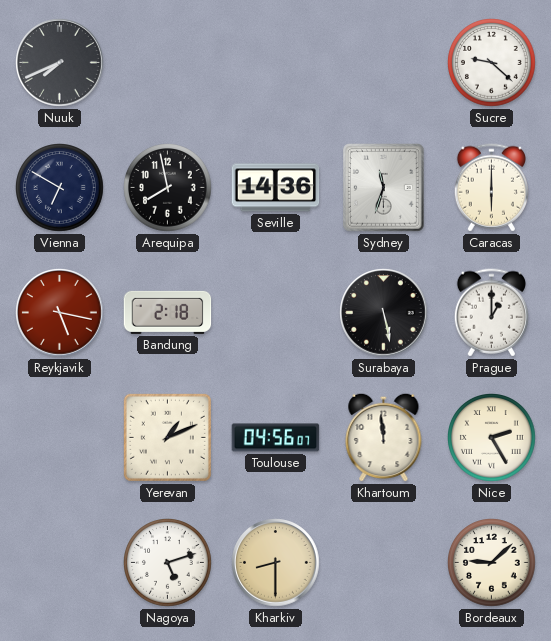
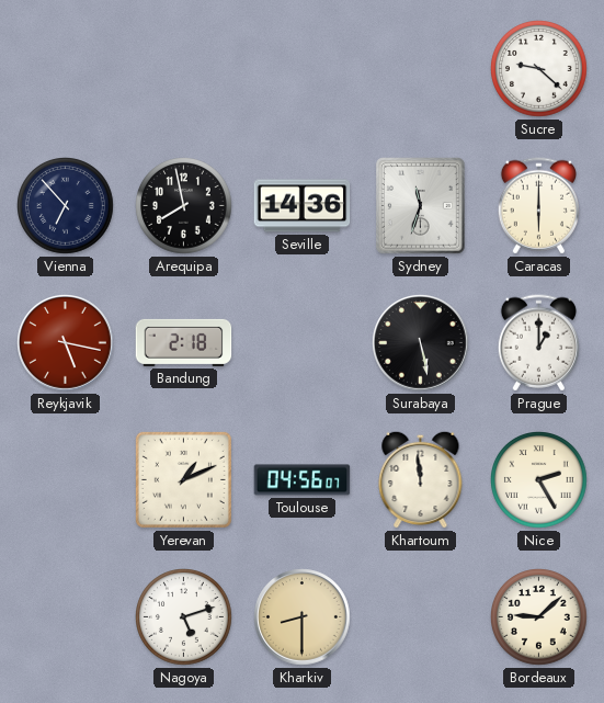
Nuuk: 7:41 -> none
Vienna: 6:50 -> 6:53
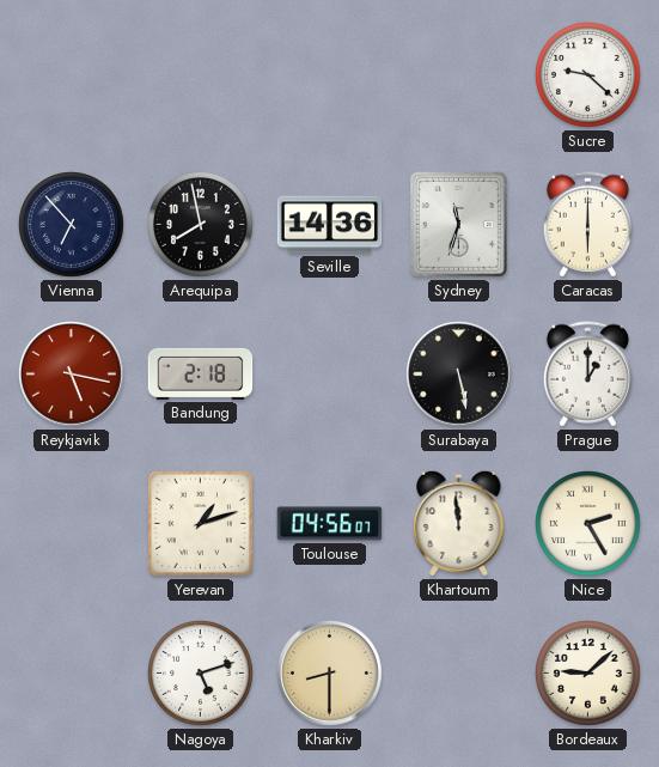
Yerevan: 1:11 -> 1:12
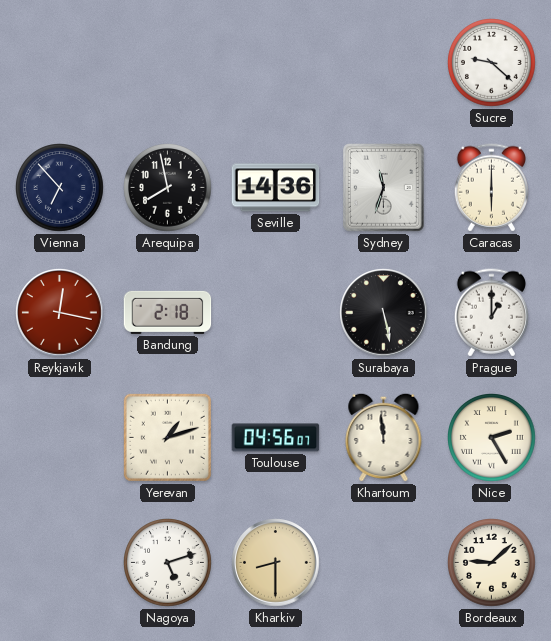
Reykjavik: 5:17 -> 12:17
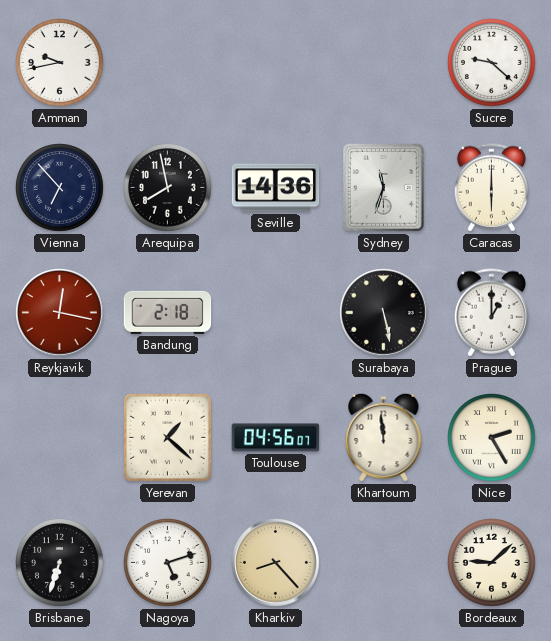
Amman: none -> 9:43
Yerevan: 1:12 -> 1:22
Brisbane: none -> 6:33
Kharkiv: 8:30 -> 8:23
